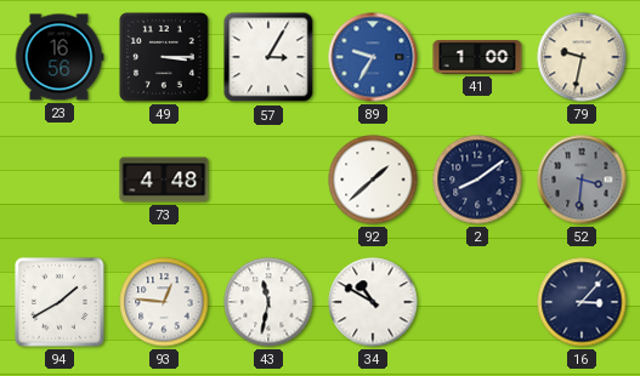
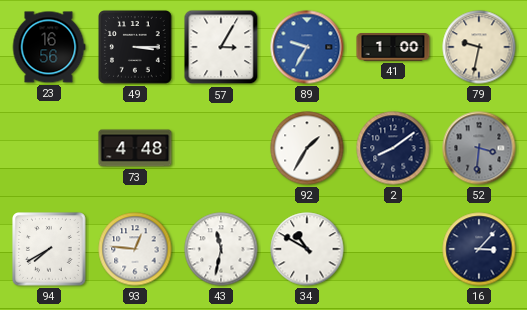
92: 1:38 -> 1:35
94: 1:40 -> 7:40
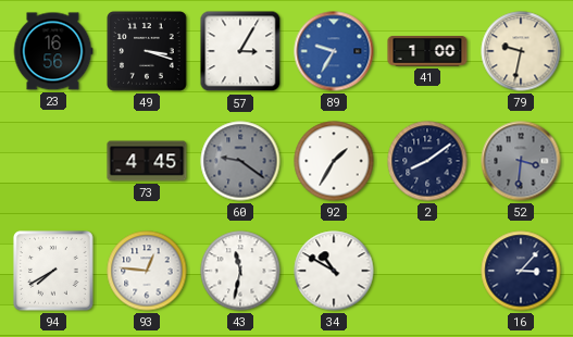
49: 3:15 -> 3:18
73: 4:48 -> 4:45
60: none -> 9:21
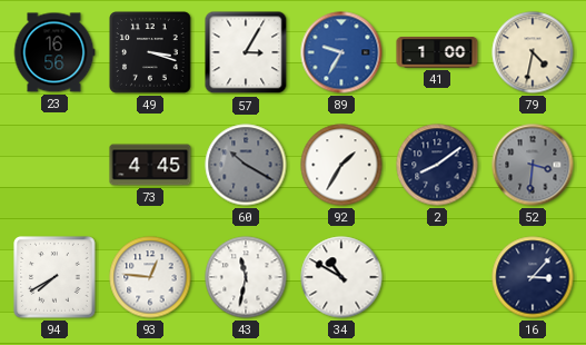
79: 9:32 -> 4:32
60: 9:21 -> 10:20
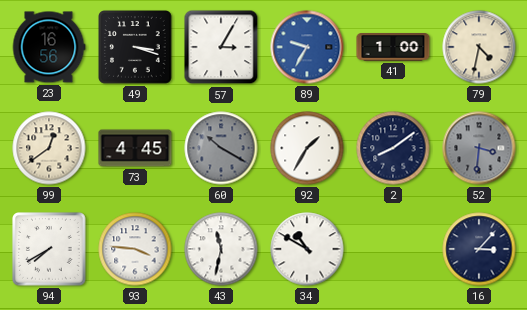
99: none -> 12:39
93: 12:46 -> 3:46
